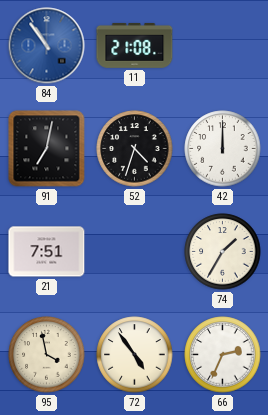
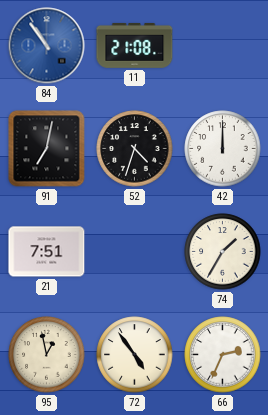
95: 3:58 -> 12:58
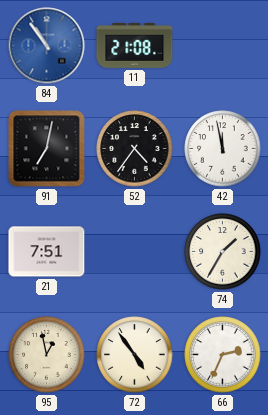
52: 4:33 -> 4:36
42: 12:00 -> 11:58
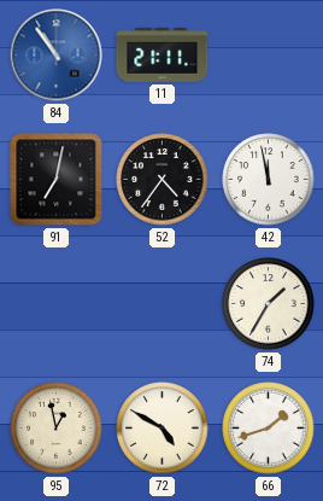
11: 21:08 -> 21:11
21: 7:51 -> none
72: 4:54 -> 4:50
66: 2:34 -> 1:42
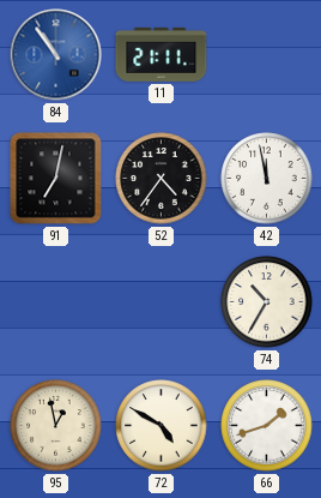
74: 1:35 -> 10:35
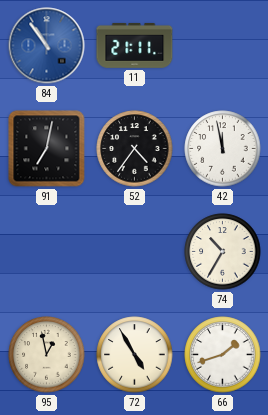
72: 4:50 -> 4:55
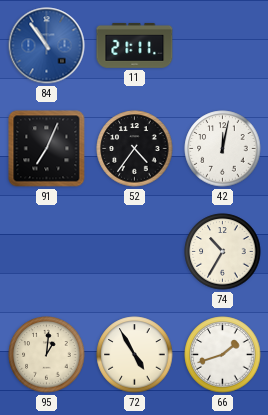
91: 7:02 -> 7:04
42: 11:58 -> 12:02
95: 12:58 -> 1:01
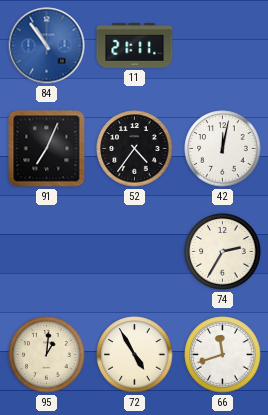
74: 10:35 -> 2:35
66: 1:42 -> 11:42
